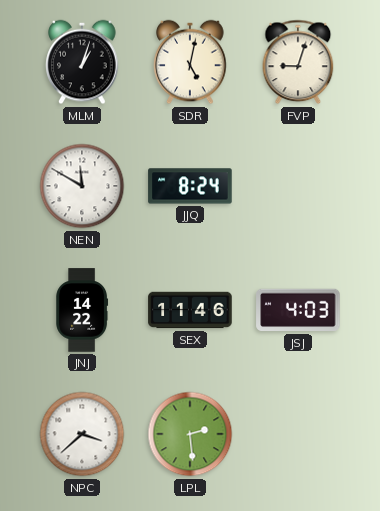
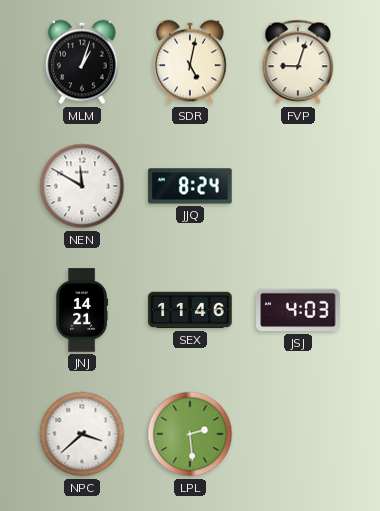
JNJ: 14:22 -> 14:21
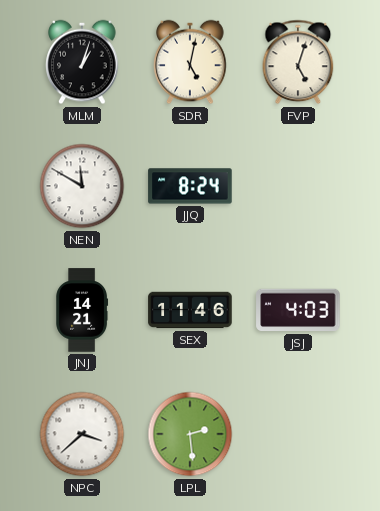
FVP: 9:03 -> 5:03
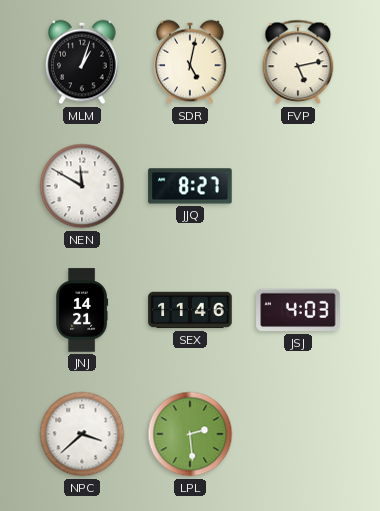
FVP: 5:03 -> 5:13
JJQ: 8:24 -> 8:27
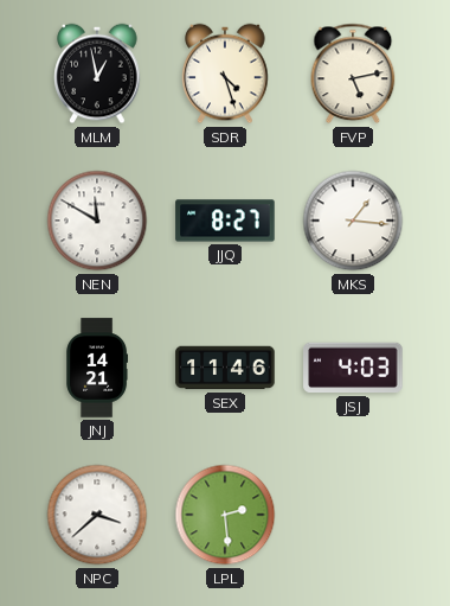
MLM: 1:03 -> 12:58
SDR: 5:02 -> 4:27
MKS: none -> 1:16
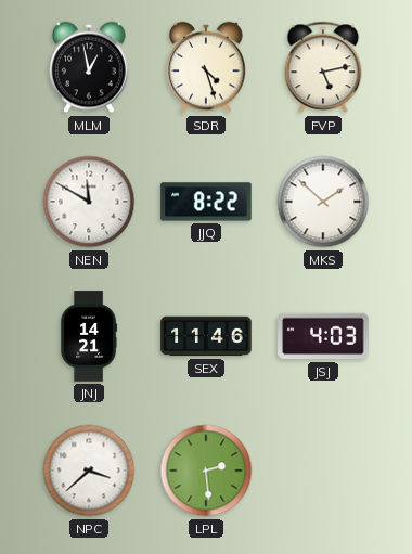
JJQ: 8:27 -> 8:22
MKS: 1:16 -> 1:52
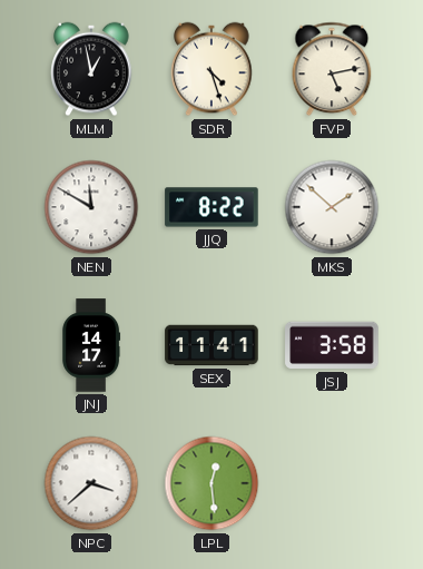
JNJ: 14:21 -> 14:17
SEX: 11:46 -> 11:41
JSJ: 4:03 -> 3:58
LPL: 2:29 -> 12:29
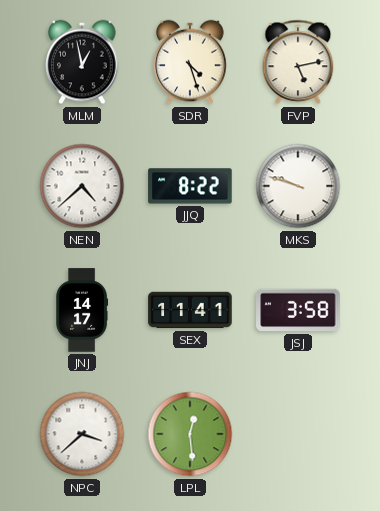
NEN: 11:50 -> 4:38
MKS: 1:52 -> 9:48
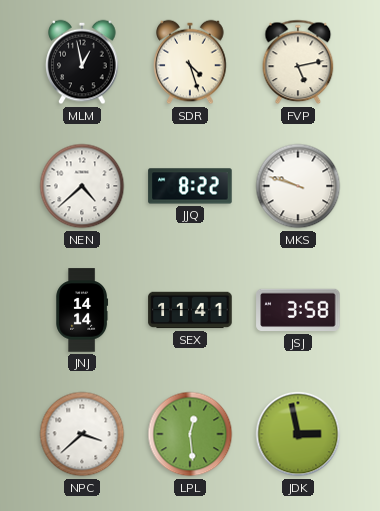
JNJ: 14:17 -> 14:14
JDK: none -> 2:58
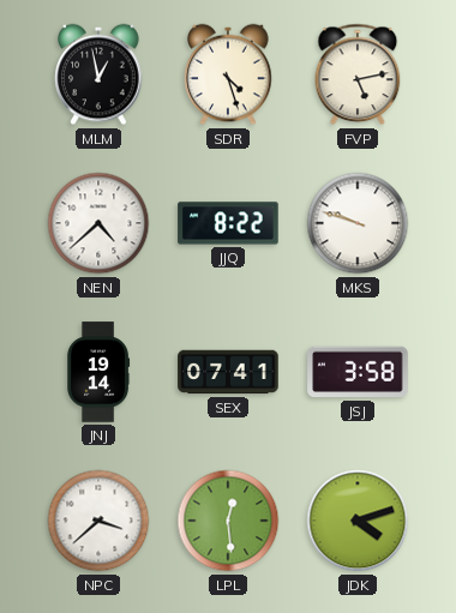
JNJ: 14:14 -> 19:14
SEX: 11:41 -> 07:41
JDK: 2:58 -> 4:12
